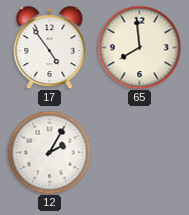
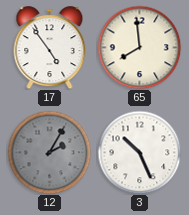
12 dial: white -> grey
3: none -> 10:26
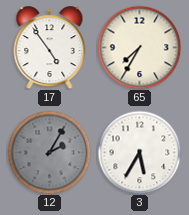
65: 7:59 -> 7:35
3: 10:26 -> 5:35
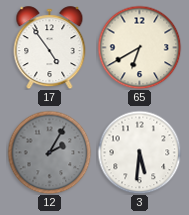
65: 7:35 -> 6:40
3: 5:35 -> 5:31
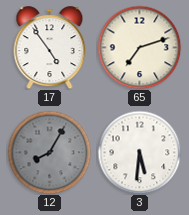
65: 6:40 -> 7:12
12: 2:05 -> 8:05
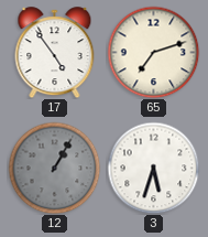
12: 8:05 -> 1:05
3: 5:31 -> 5:33
